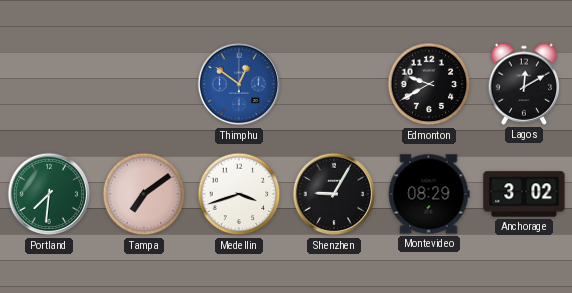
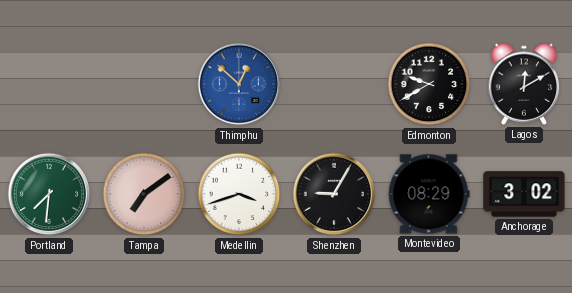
Thimphu: 12:51 -> 12:52
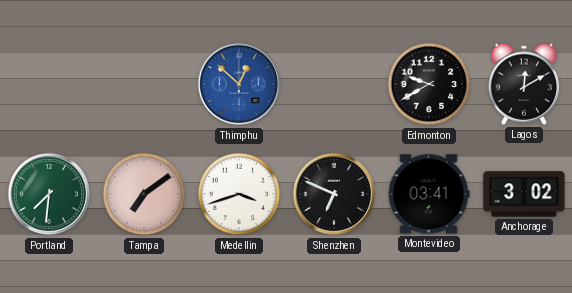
Shenzhen: 9:05 -> 6:49
Montevideo: 08:29 -> 03:41
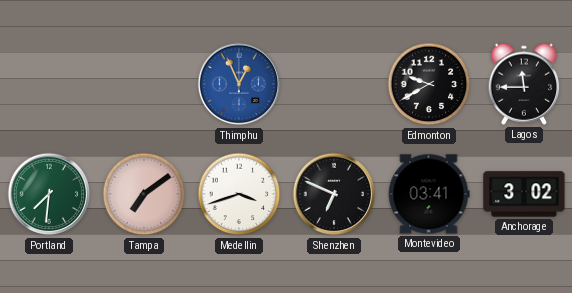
Thimphu: 12:52 -> 12:56
Lagos: 12:10 -> 11:45
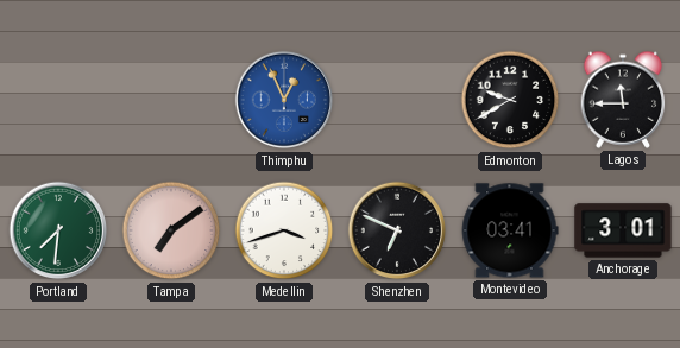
Anchorage: 3:02 -> 3:01
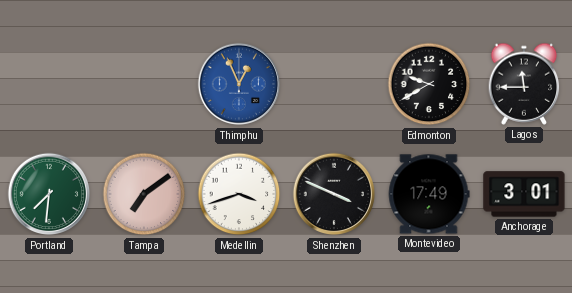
Shenzhen: 6:49 -> 3:49
Montevideo: 03:41 -> 17:49
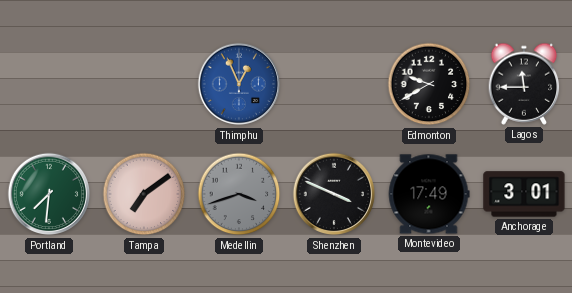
Medellin dial: white -> grey
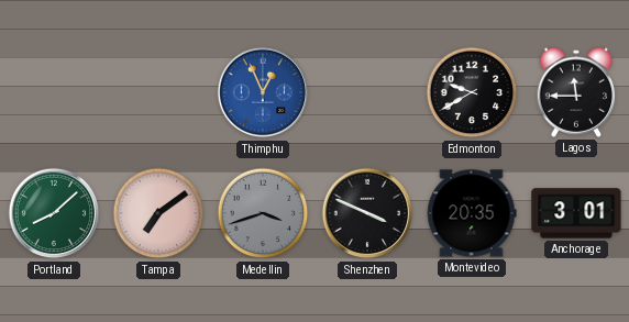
Portland: 7:31 -> 8:08
Montevideo: 17:49 -> 20:35
